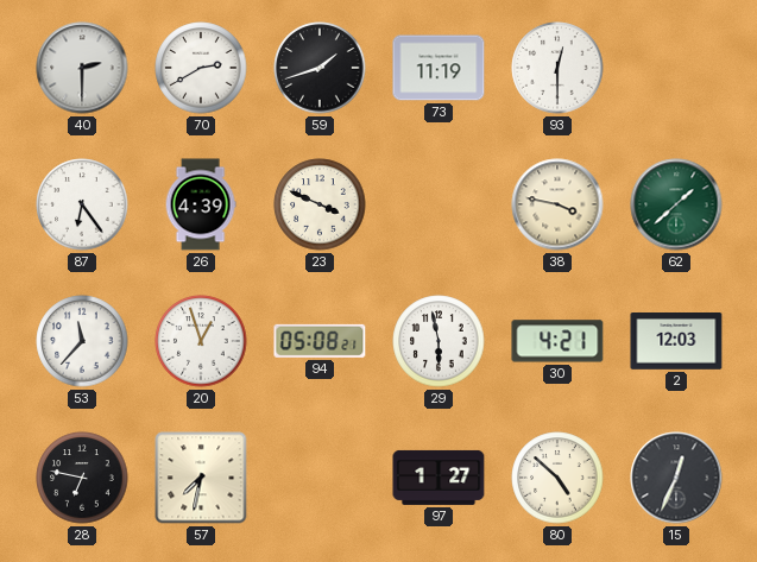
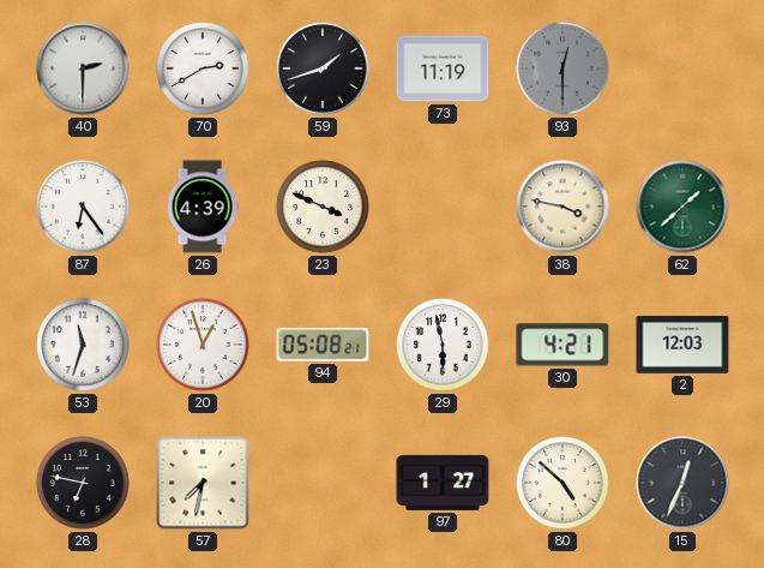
93 dial: white -> grey
53: 11:37 -> 11:33
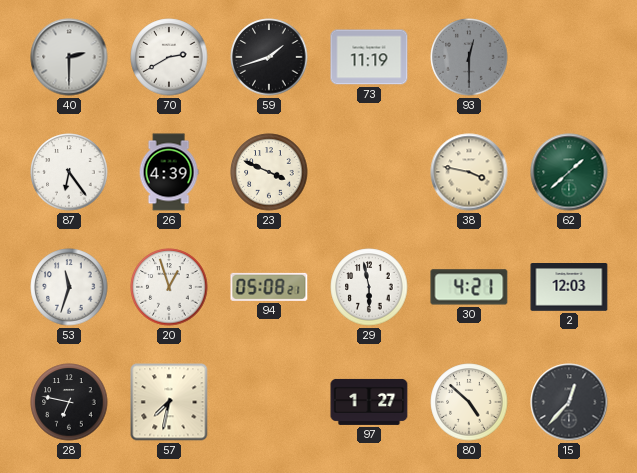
15: 12:34 -> 12:37
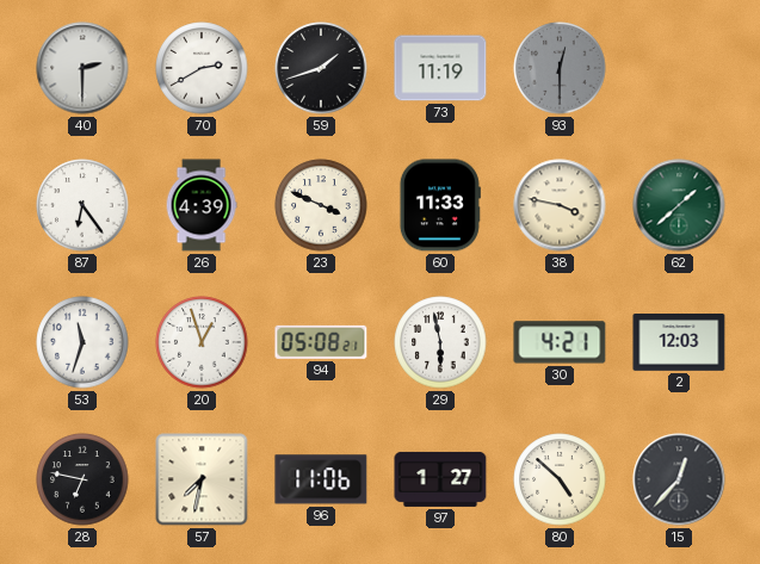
60: none -> 11:33
96: none -> 11:06
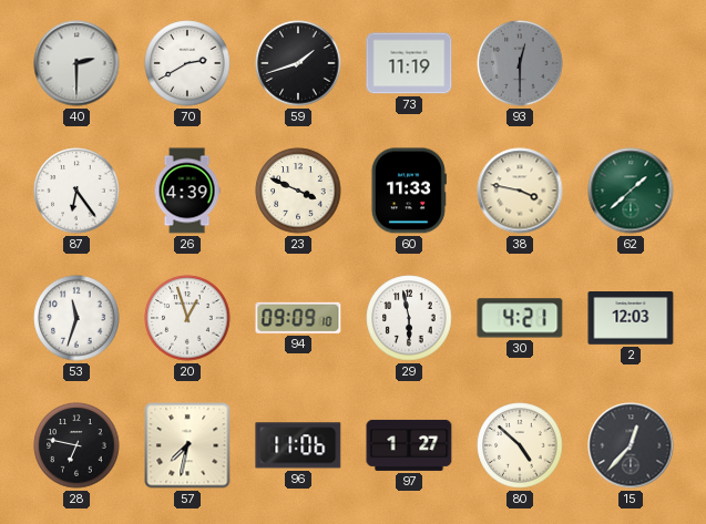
94: 05:08 -> 09:09
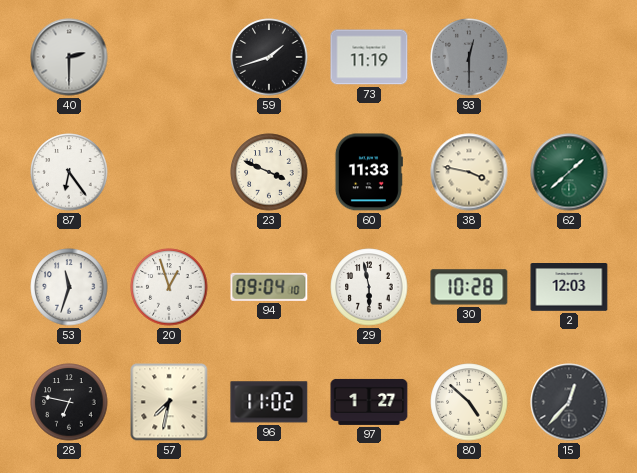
70: 2:40 -> none
26: 4:39 -> none
94: 09:09 -> 09:04
30: 4:21 -> 10:28
96: 11:06 -> 11:02
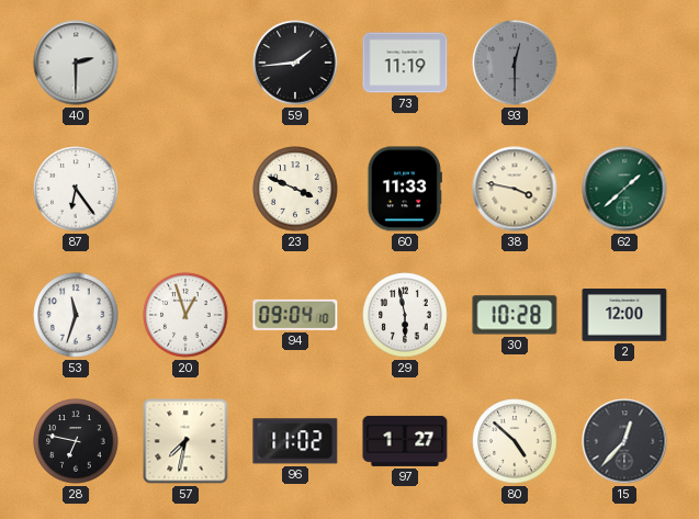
59: 1:42 -> 1:44
2: 12:03 -> 12:00
